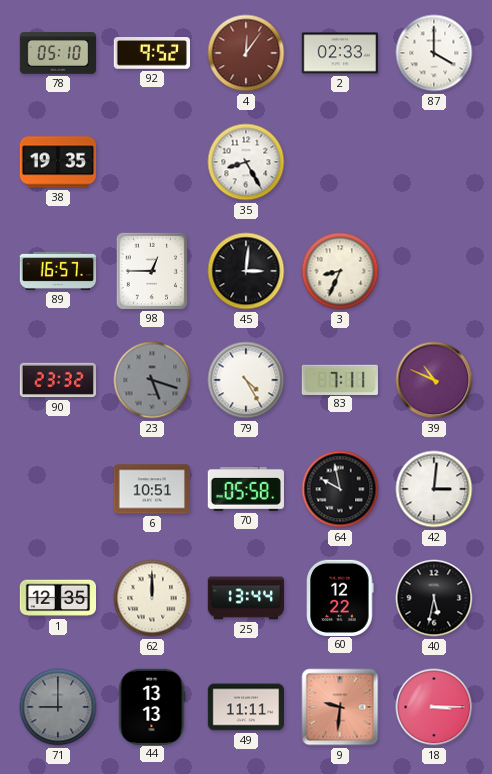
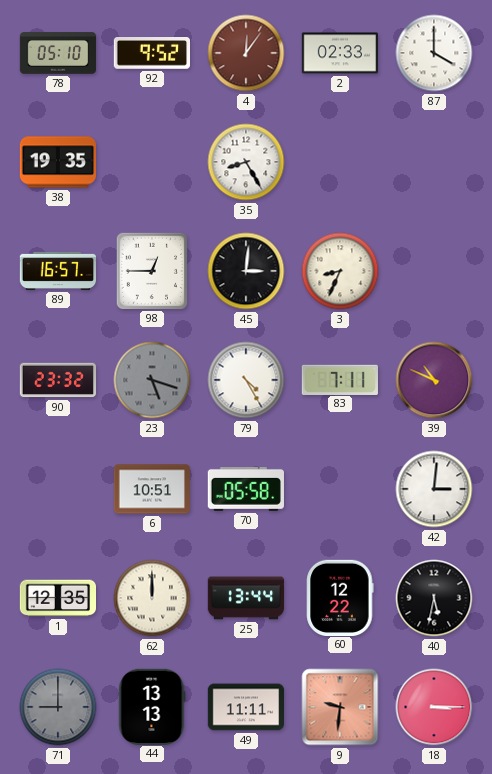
64: 9:58 -> none
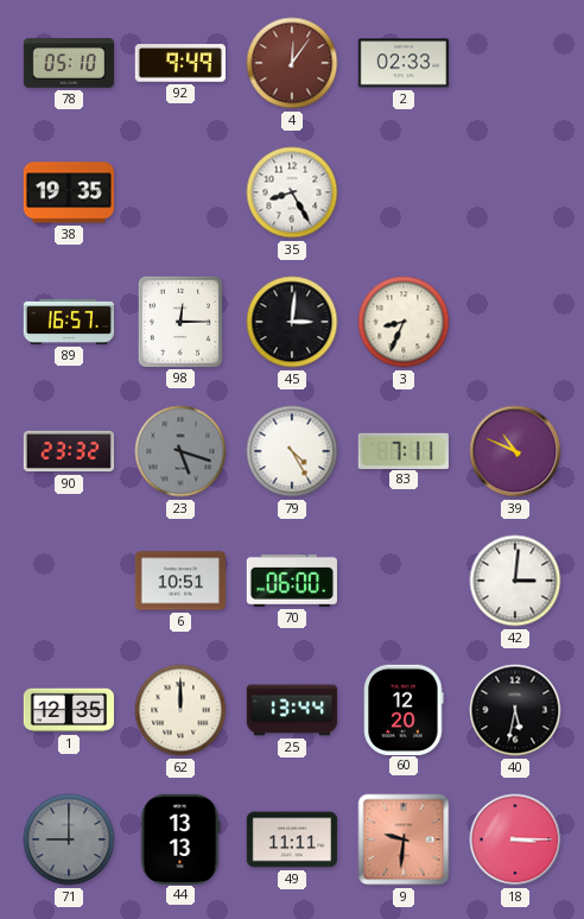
92: 9:52 -> 9:49
87: 4:00 -> none
98: 12:45 -> 12:15
70: 05:58 -> 06:00
60: 12:22 -> 12:20
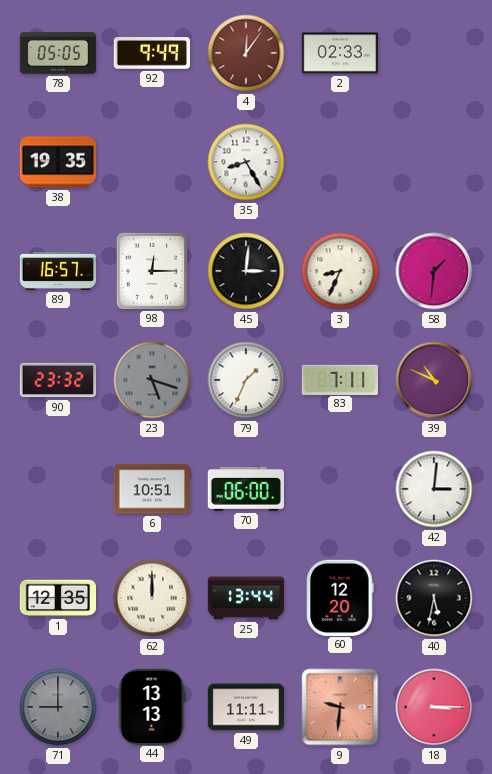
78: 05:10 -> 05:05
58: none -> 1:31
79: 4:25 -> 1:34
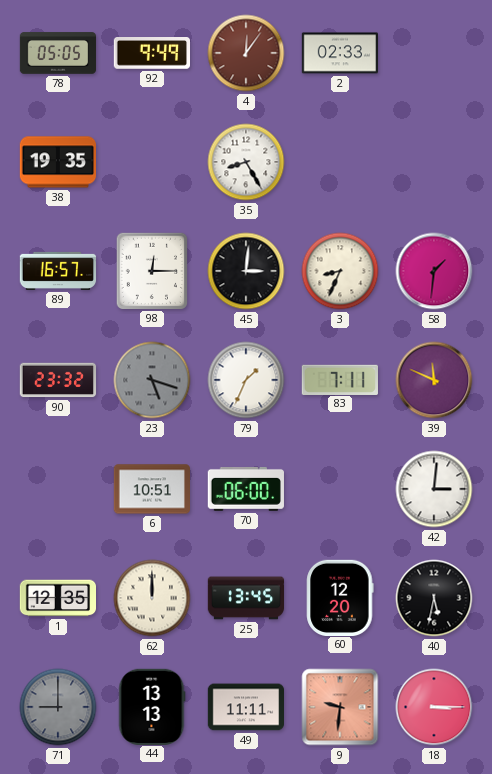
39: 10:49 -> 11:49
25: 13:44 -> 13:45
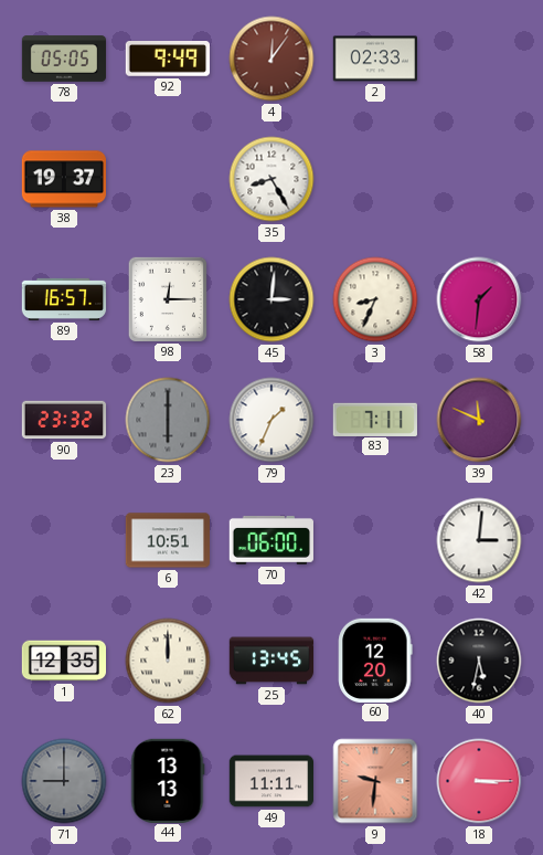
38: 19:35 -> 19:37
23: 5:18 -> 6:00
